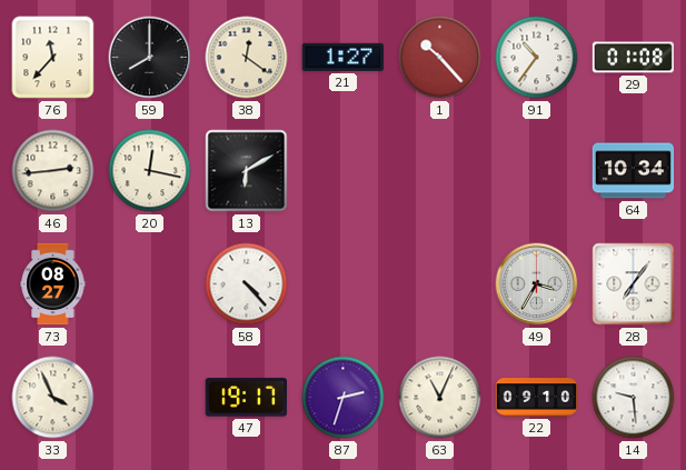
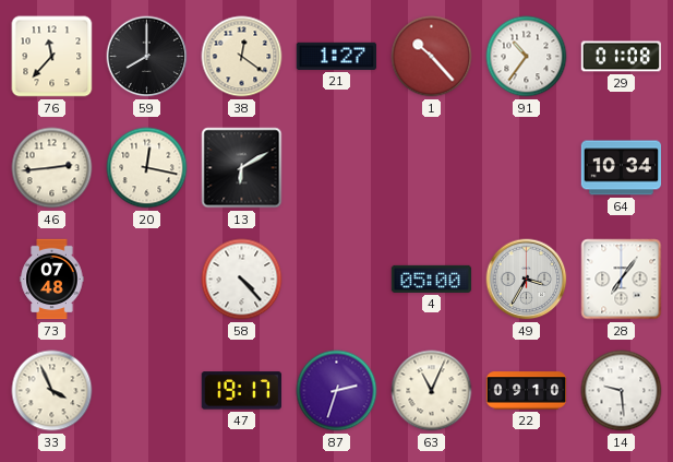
73: 08:27 -> 07:48
4: none -> 05:00
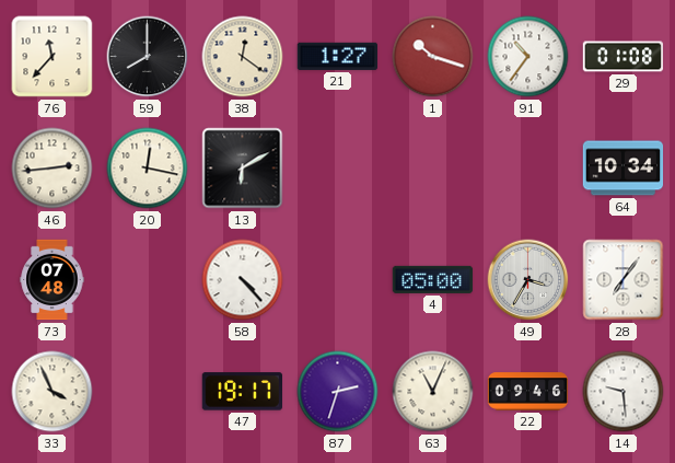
1: 10:23 -> 10:18
22: 09:10 -> 09:46
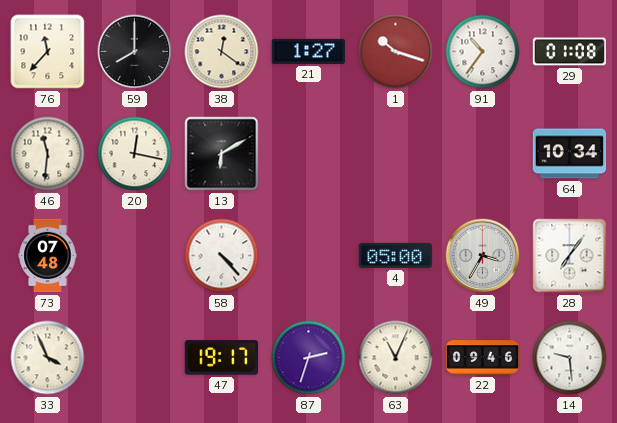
46: 2:44 -> 11:31
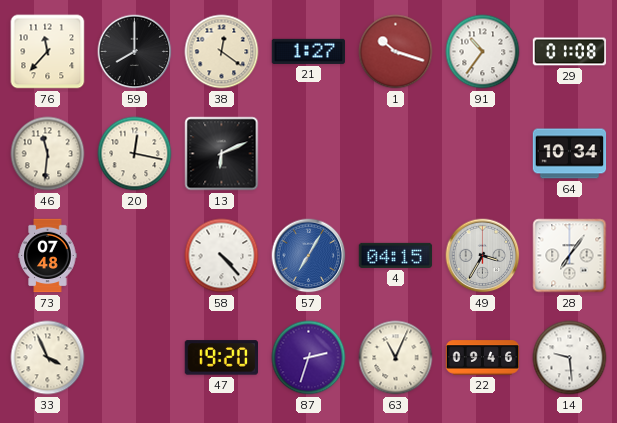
13: 6:10 -> 6:11
57: none -> 7:05
4: 05:00 -> 04:15
47: 19:17 -> 19:20
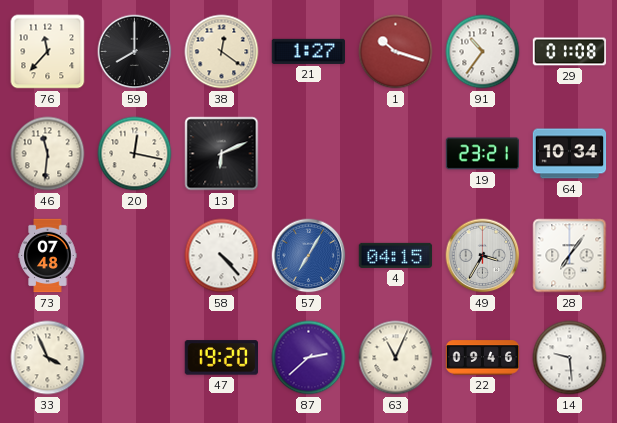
19: none -> 23:21
87: 2:33 -> 2:38
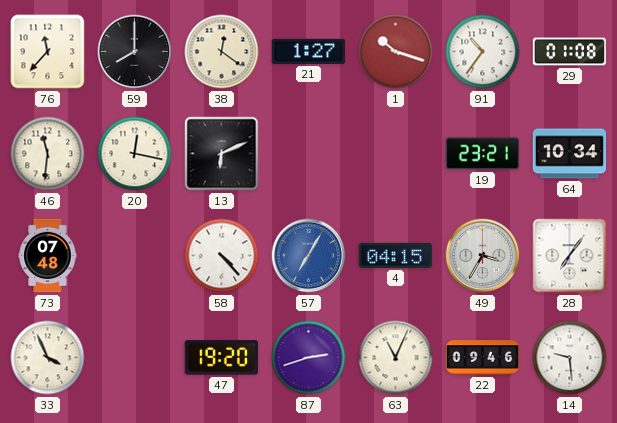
87: 2:38 -> 2:42
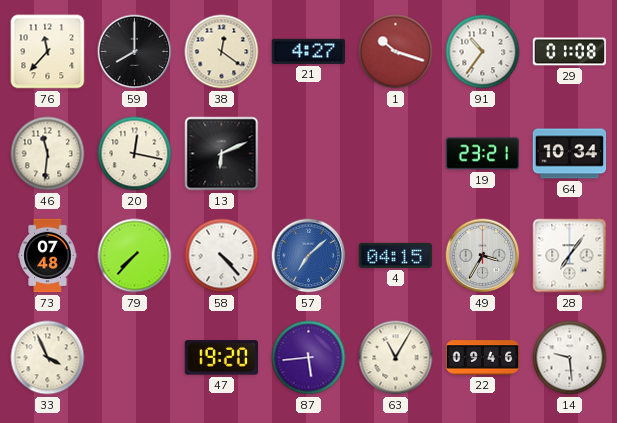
21: 1:27 -> 4:27
79: none -> 7:37
57: 7:05 -> 7:08
87: 2:42 -> 5:44
63: 11:04 -> 11:05
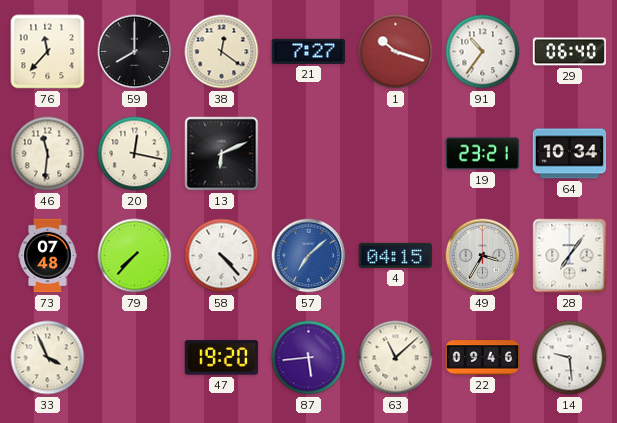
21: 4:27 -> 7:27
29: 01:08 -> 06:40
63: 11:05 -> 11:08
